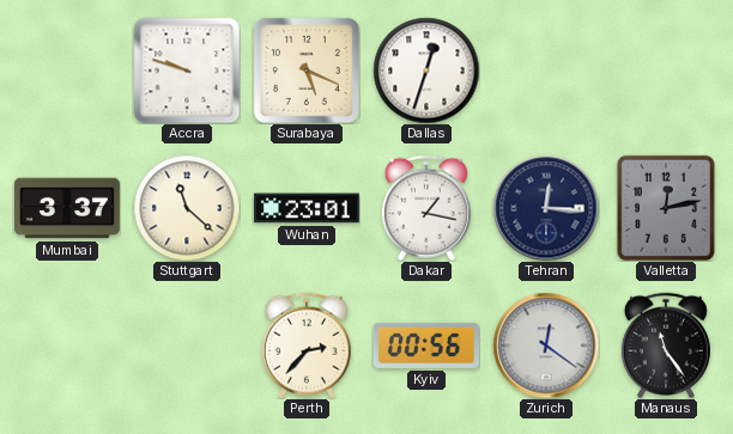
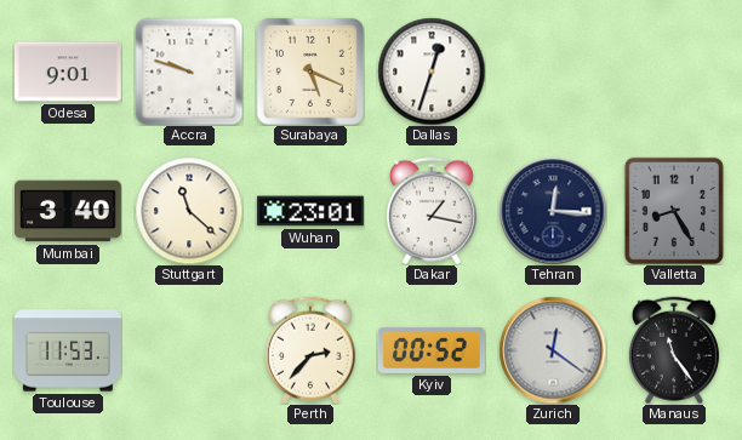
Odesa: none -> 9:01
Mumbai: 3:37 -> 3:40
Valletta: 12:13 -> 8:25
Toulouse: none -> 11:53
Kyiv: 00:56 -> 00:52
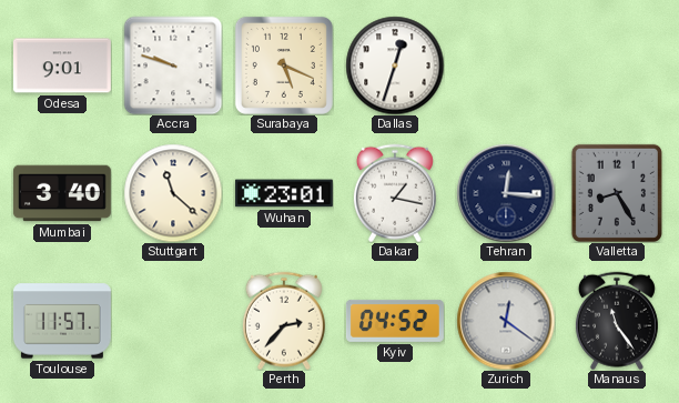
Toulouse: 11:53 -> 11:57
Kyiv: 00:52 -> 04:52
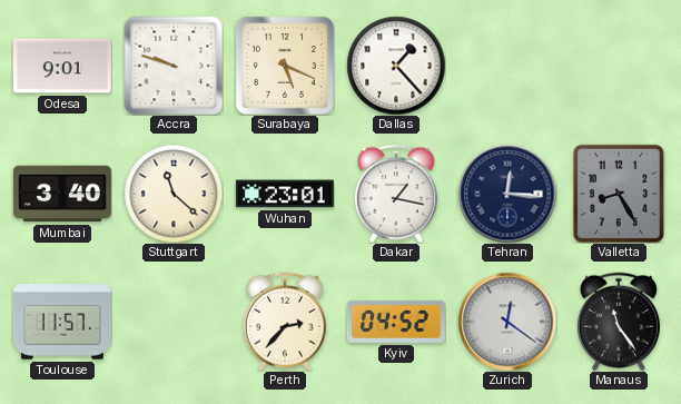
Dallas: 12:33 -> 1:23
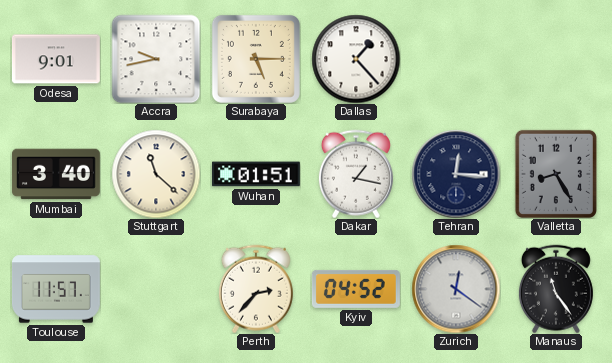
Accra: 9:48 -> 9:43
Surabaya: 5:19 -> 5:15
Wuhan: 23:01 -> 01:51
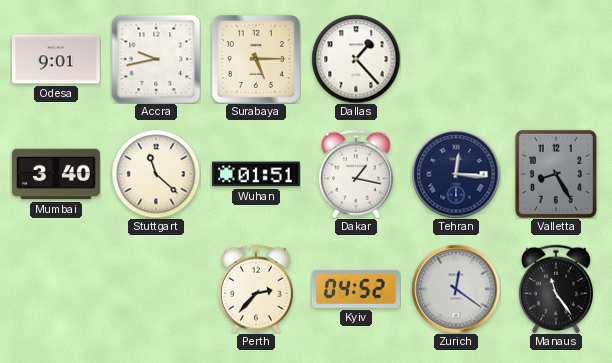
Toulouse: 11:57 -> none
